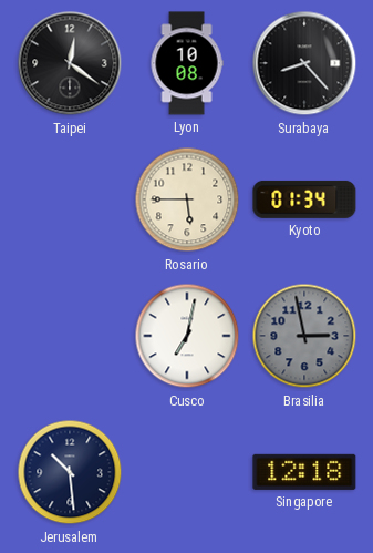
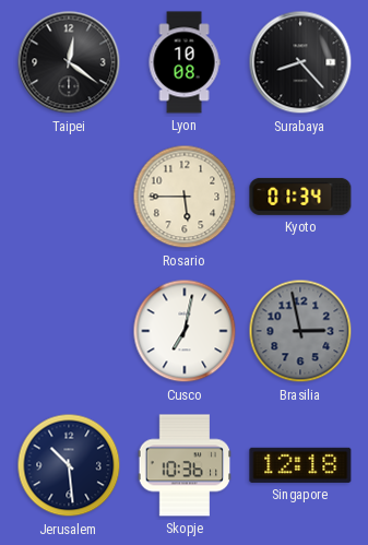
Skopje: none -> 10:36
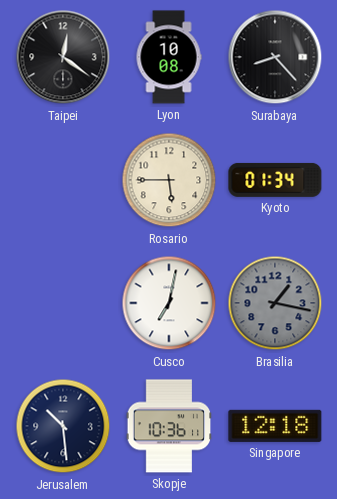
Brasilia: 2:58 -> 1:17
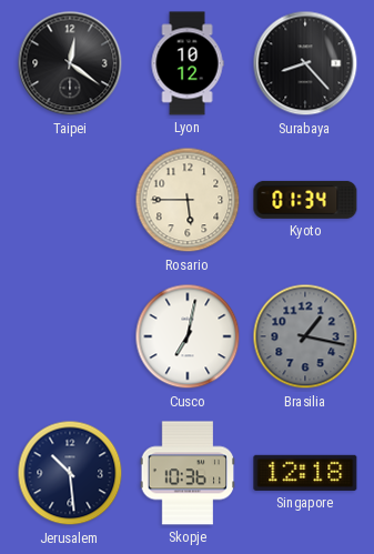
Lyon: 10:08 -> 10:12
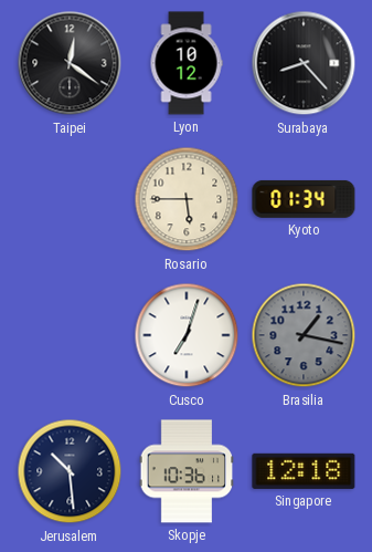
Cusco: 7:02 -> 7:03
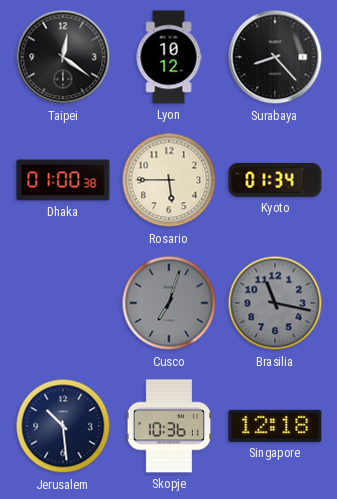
Dhaka: none -> 01:00
Cusco dial: white -> grey
Brasilia: 1:17 -> 11:17
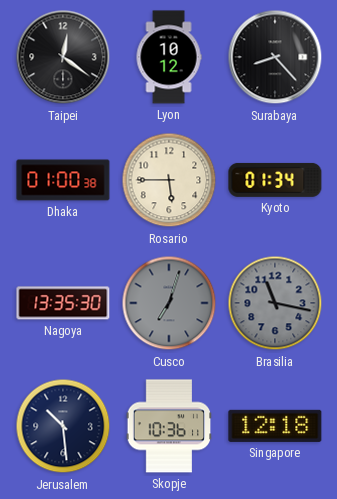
Nagoya: none -> 13:35
